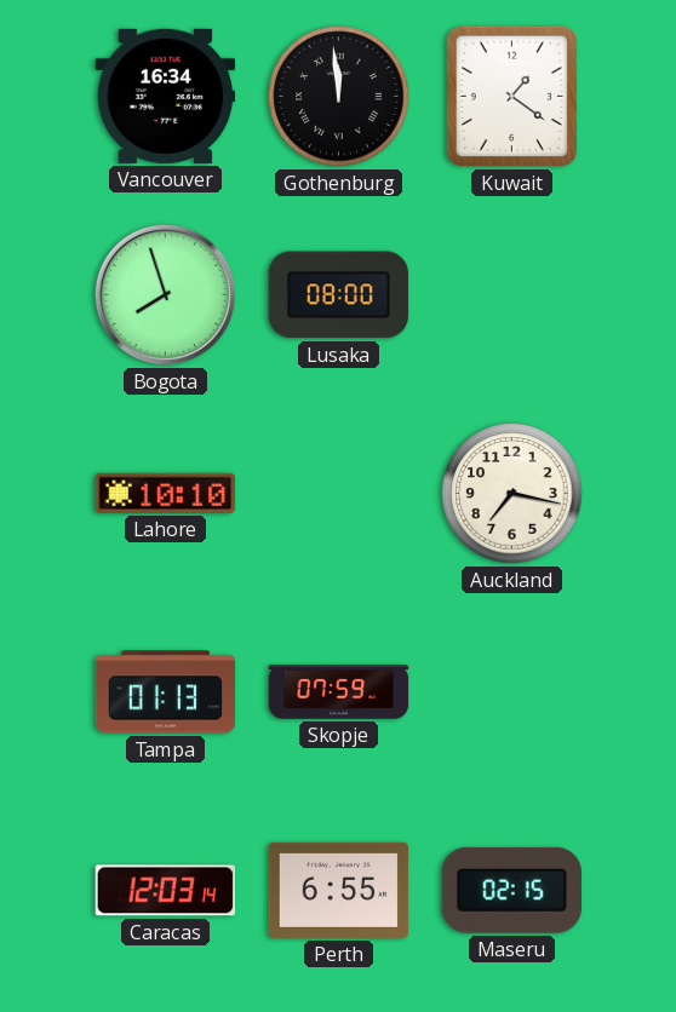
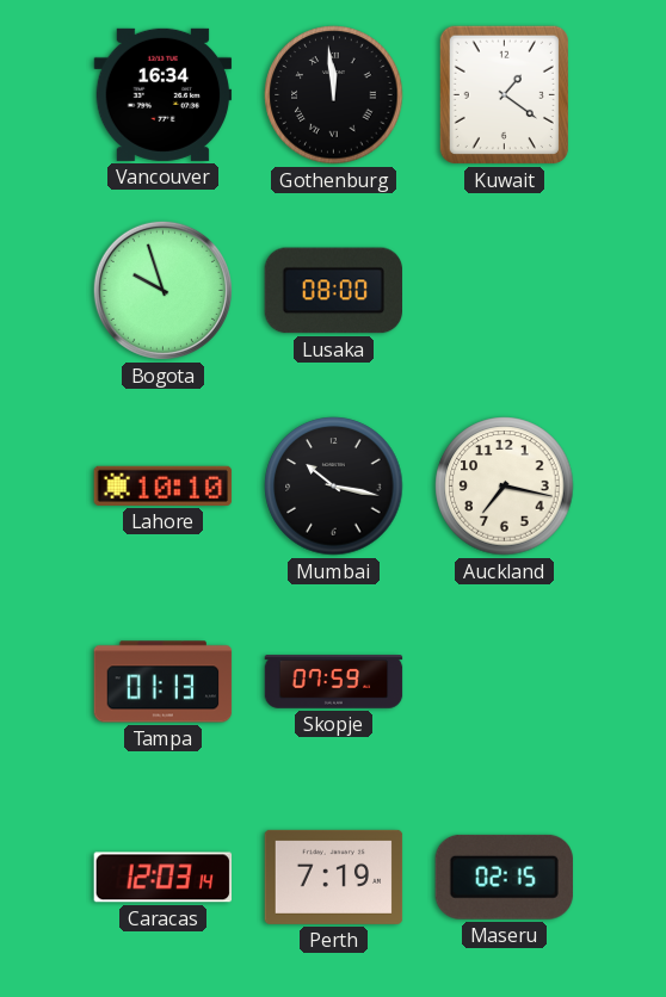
Bogota: 7:57 -> 9:57
Mumbai: none -> 10:17
Perth: 6:55 -> 7:19
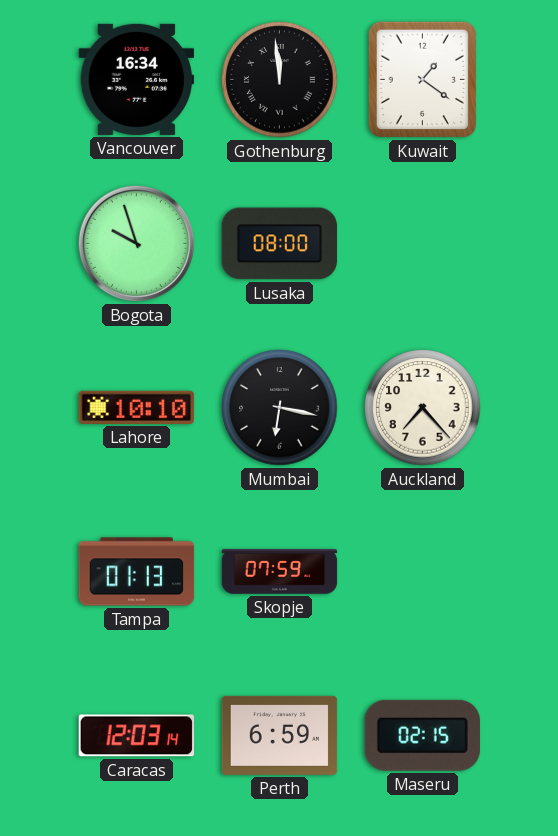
Mumbai: 10:17 -> 6:17
Auckland: 7:17 -> 7:23
Perth: 7:19 -> 6:59
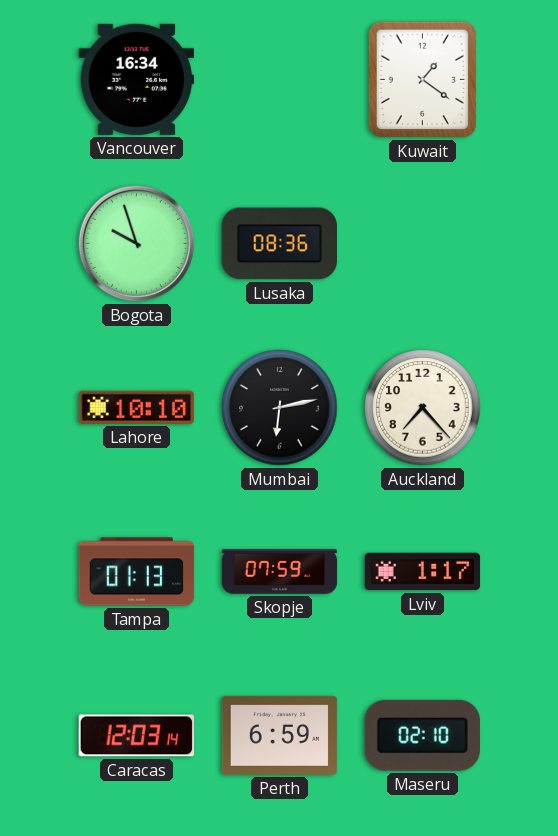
Gothenburg: 11:59 -> none
Lusaka: 08:00 -> 08:36
Mumbai: 6:17 -> 6:13
Lviv: none -> 1:17
Maseru: 02:15 -> 02:10
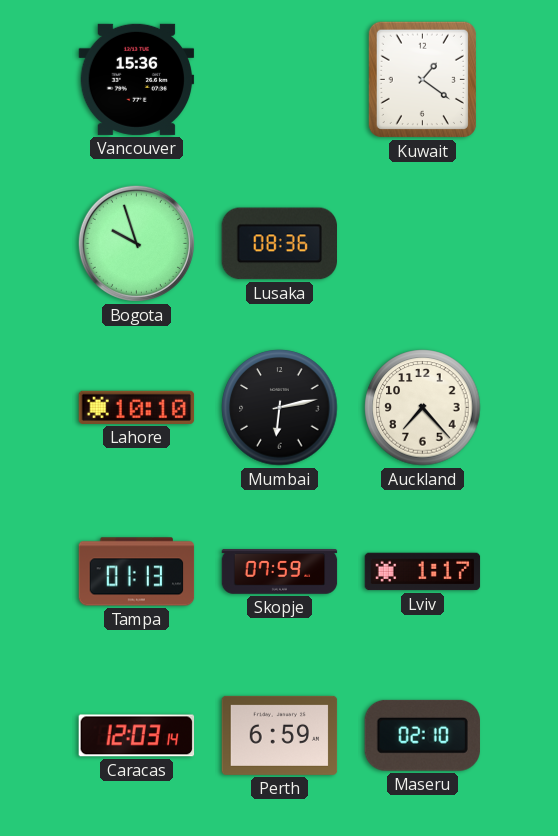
Vancouver: 16:34 -> 15:36
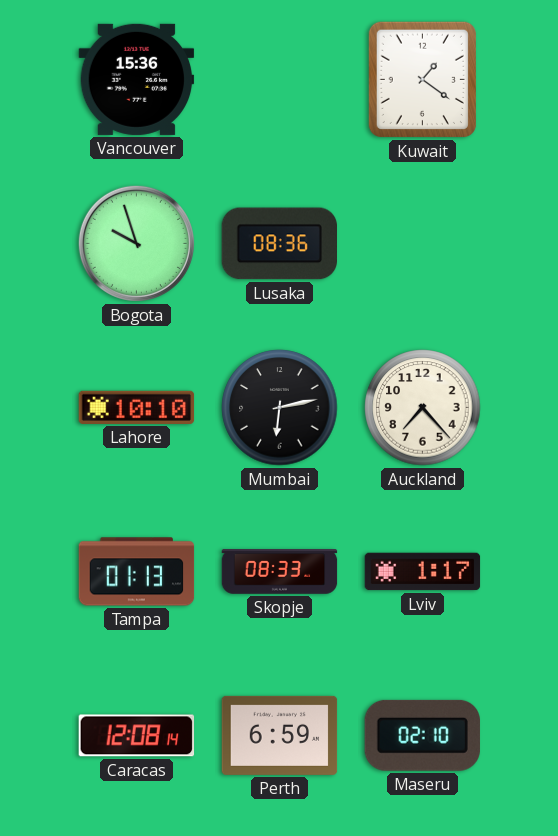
Skopje: 07:59 -> 08:33
Caracas: 12:03 -> 12:08
